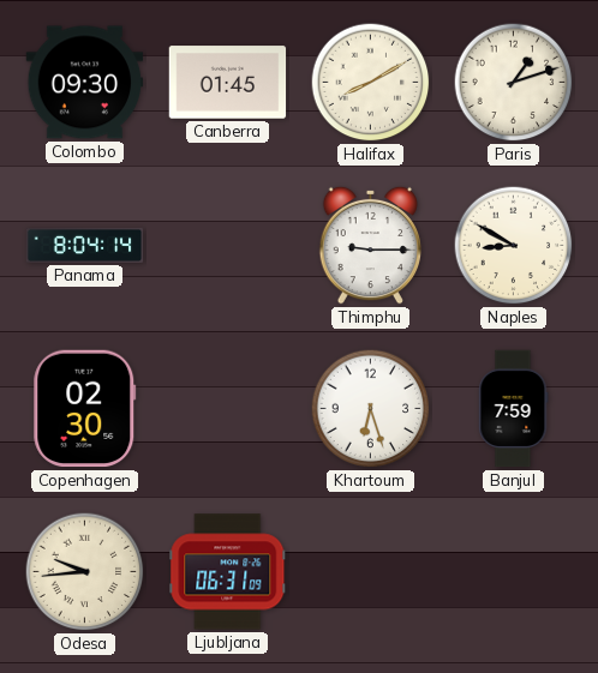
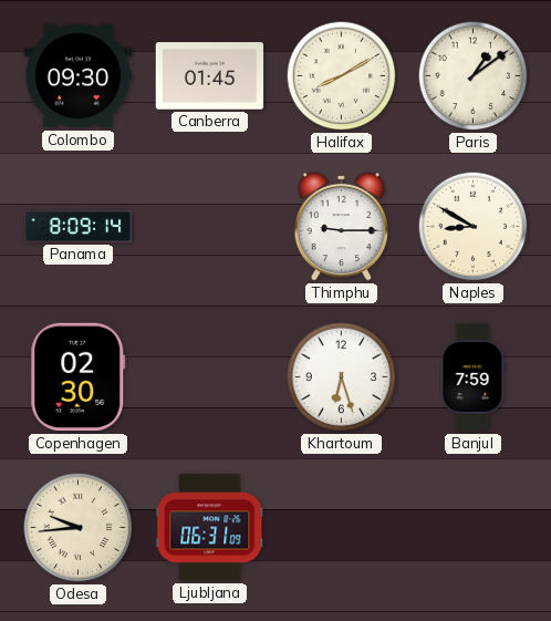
Paris: 1:12 -> 1:09
Panama: 8:04 -> 8:09
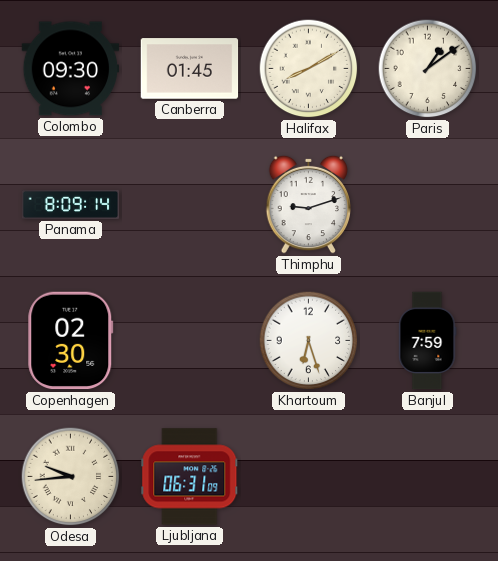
Thimphu: 9:15 -> 9:12
Naples: 8:50 -> none
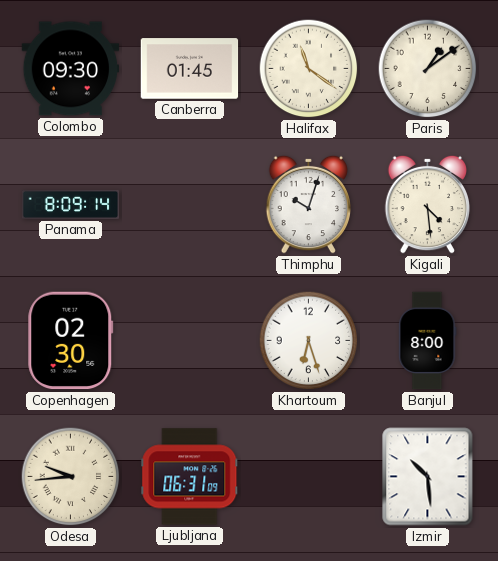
Halifax: 8:10 -> 11:21
Thimphu: 9:12 -> 10:03
Kigali: none -> 4:29
Banjul: 7:59 -> 8:00
Izmir: none -> 10:29
